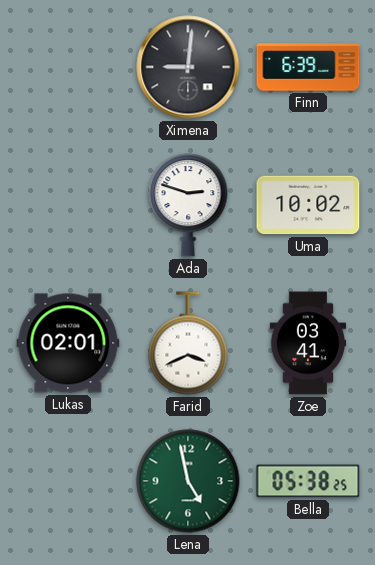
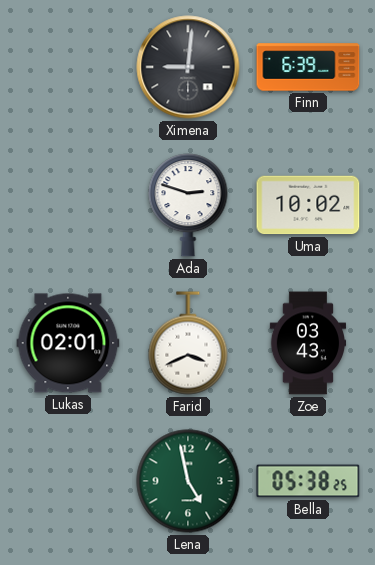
Zoe: 03:41 -> 03:43
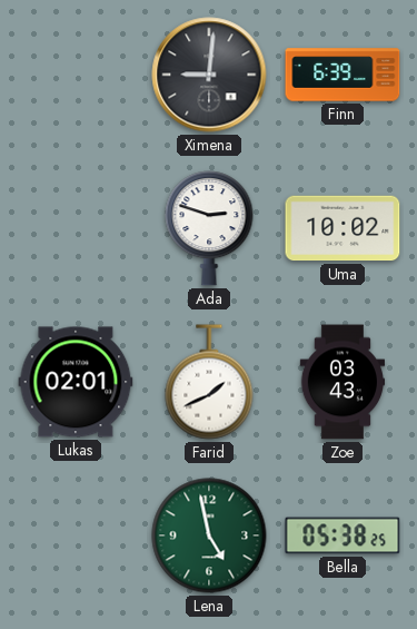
Farid: 3:41 -> 1:41
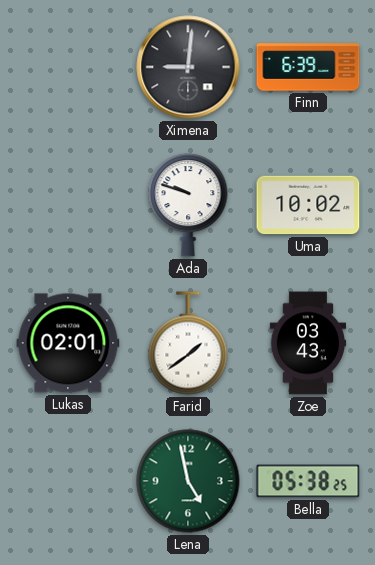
Ada: 2:48 -> 9:48
Farid: 1:41 -> 1:39
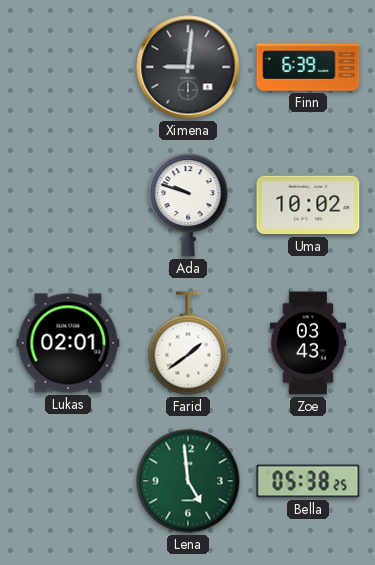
Lena: 4:58 -> 4:59
